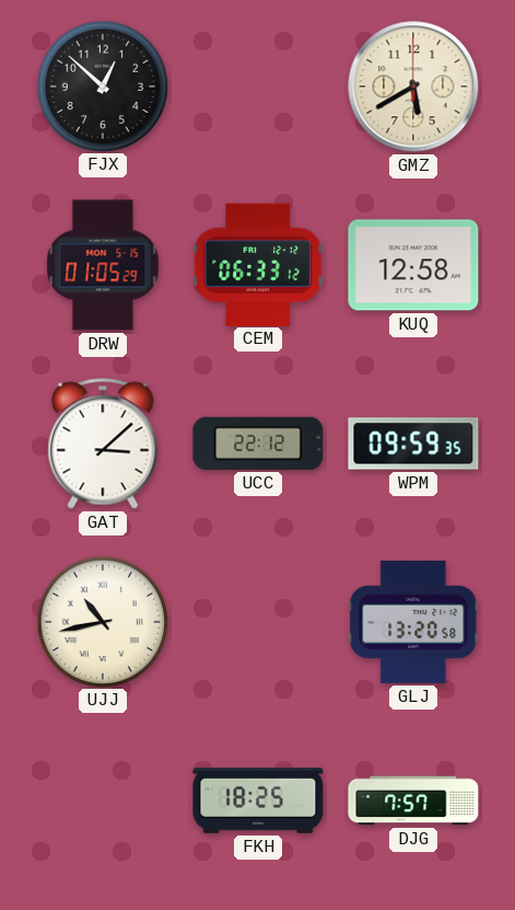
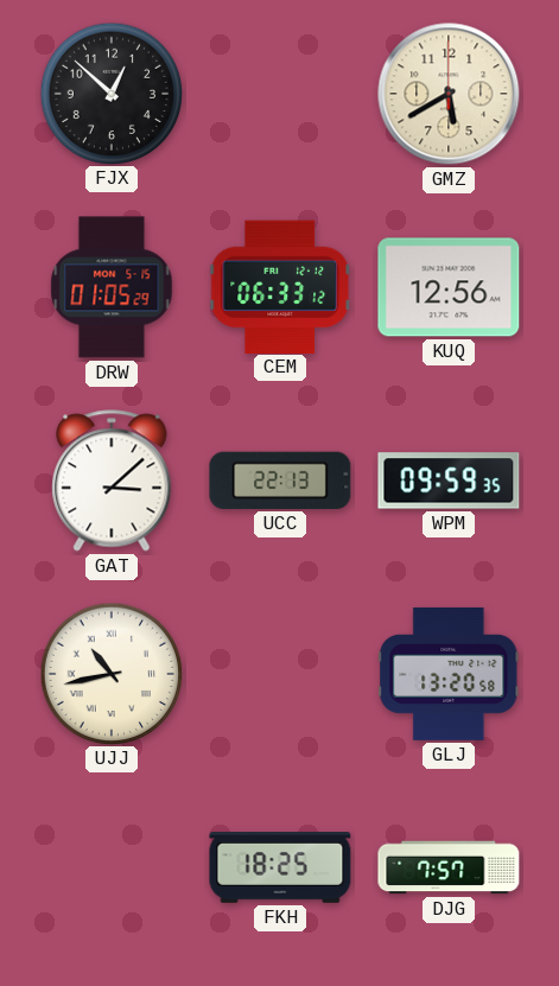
KUQ: 12:58 -> 12:56
UCC: 22:12 -> 22:13
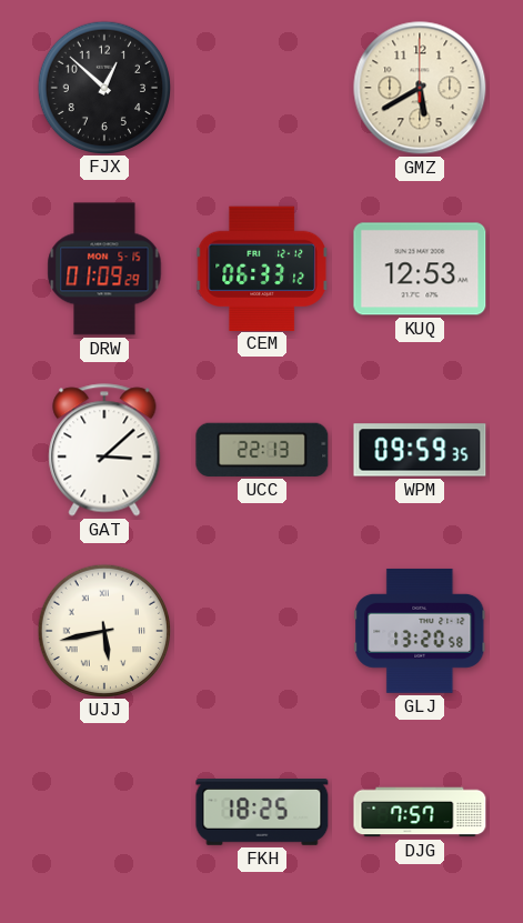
DRW: 01:05 -> 01:09
KUQ: 12:56 -> 12:53
UJJ: 10:43 -> 5:43
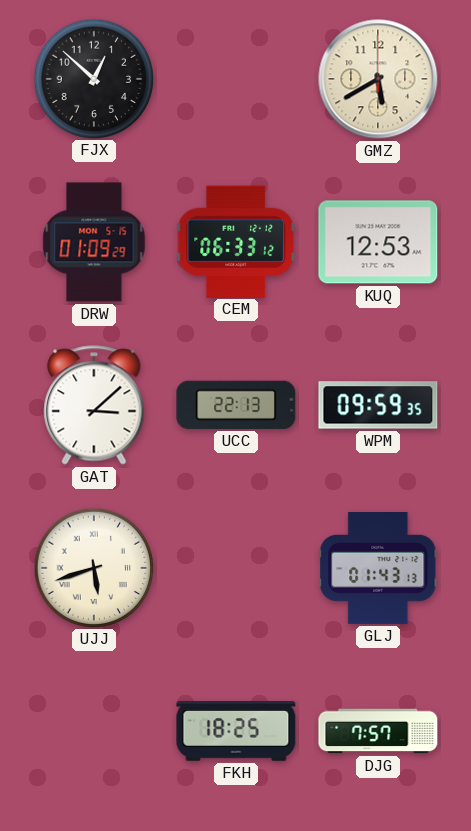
UJJ: 5:43 -> 5:42
GLJ: 13:20 -> 01:43
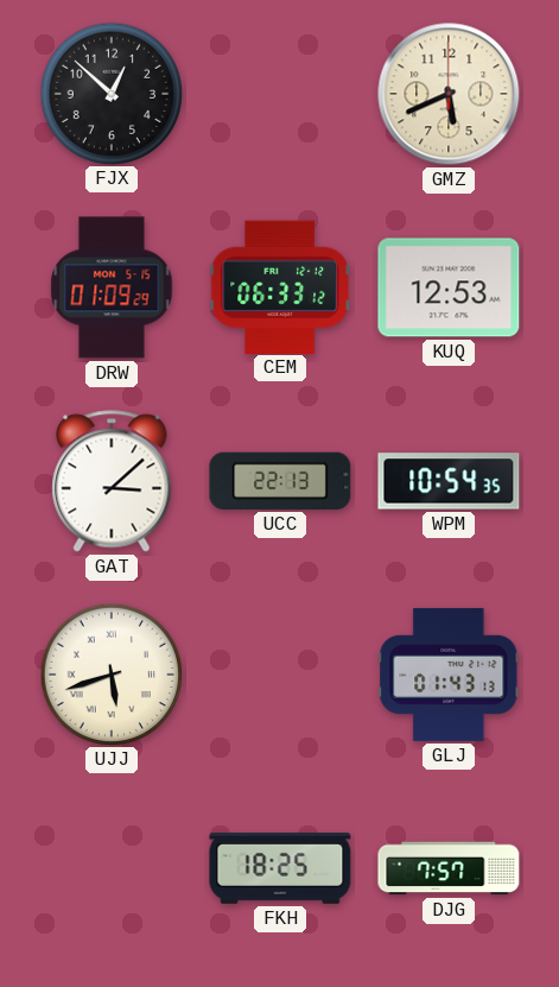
GMZ: 5:40 -> 5:41
WPM: 09:59 -> 10:54
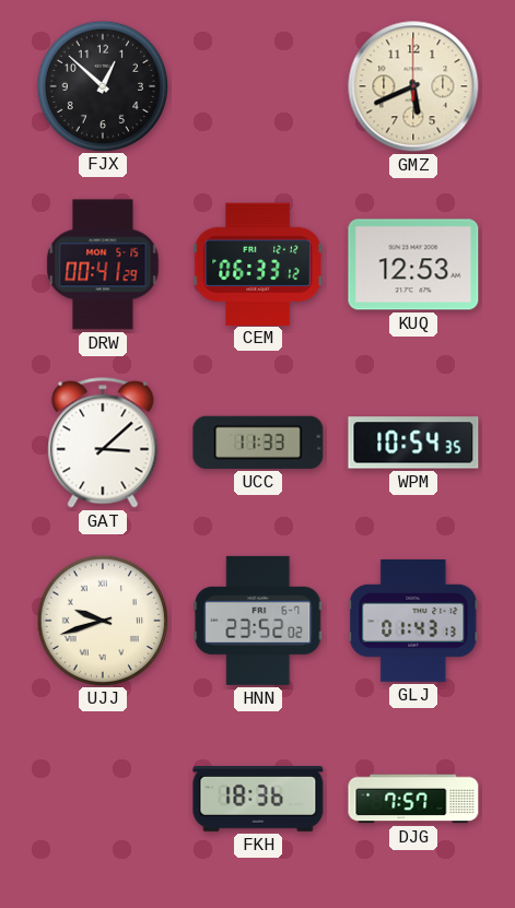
DRW: 01:09 -> 00:41
UCC: 22:13 -> 11:33
UJJ: 5:42 -> 9:42
HNN: none -> 23:52
FKH: 18:25 -> 18:36
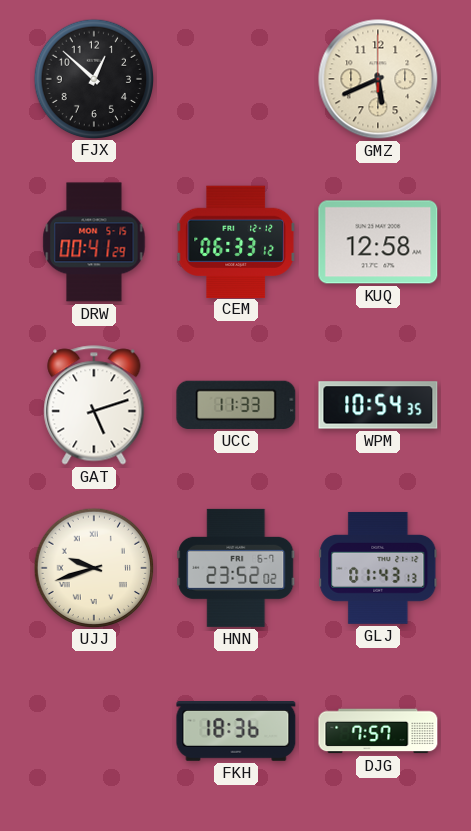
KUQ: 12:53 -> 12:58
GAT: 3:08 -> 5:12
